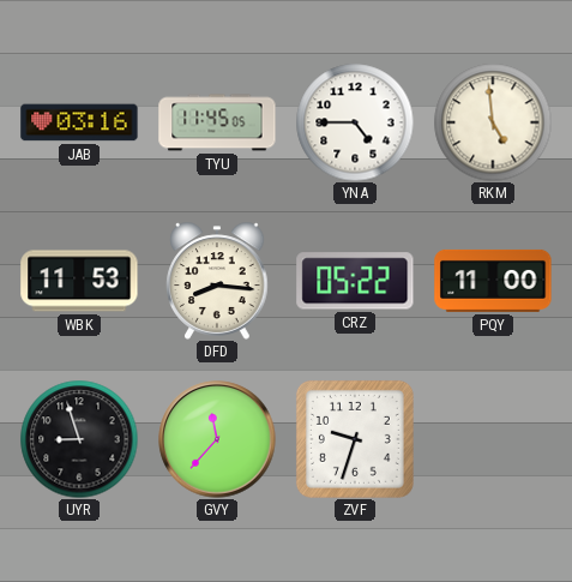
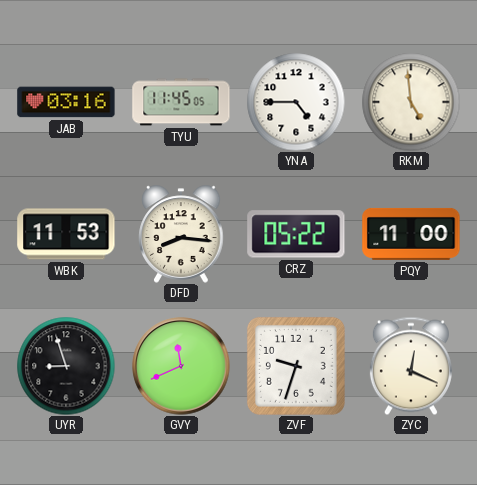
GVY: 11:37 -> 11:41
ZYC: none -> 12:19
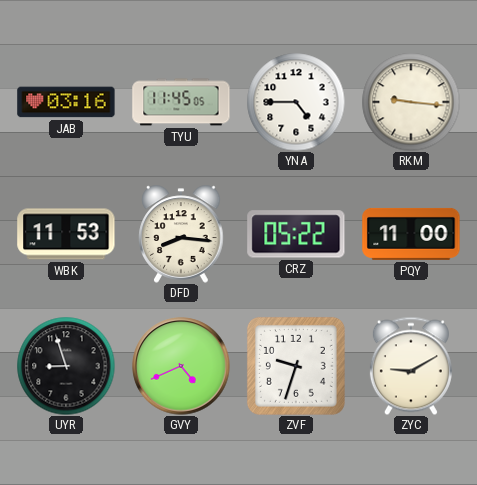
RKM: 4:59 -> 9:16
GVY: 11:41 -> 4:41
ZYC: 12:19 -> 9:10
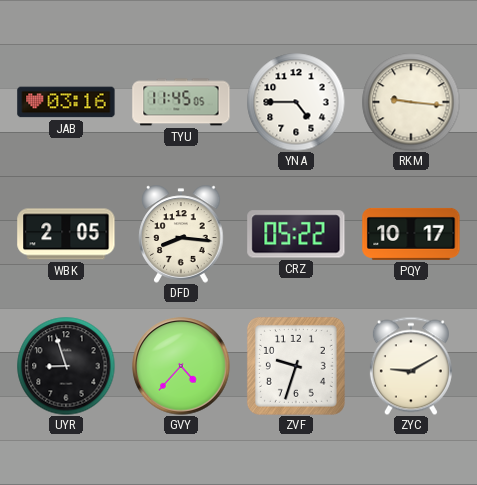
WBK: 11:53 -> 2:05
PQY: 11:00 -> 10:17
GVY: 4:41 -> 4:37
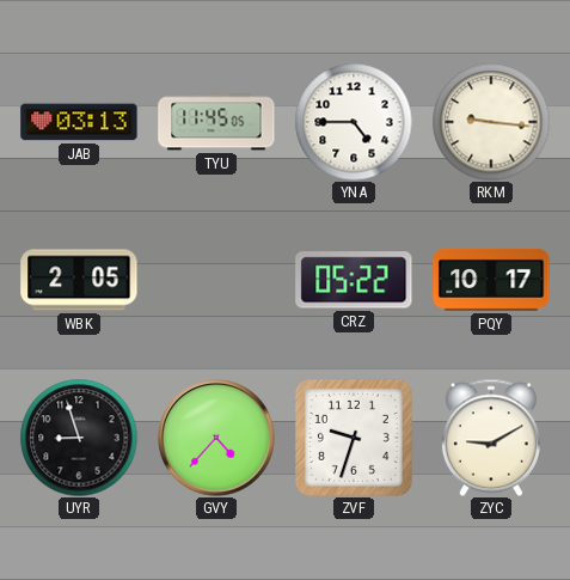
JAB: 03:16 -> 03:13
DFD: 8:16 -> none
